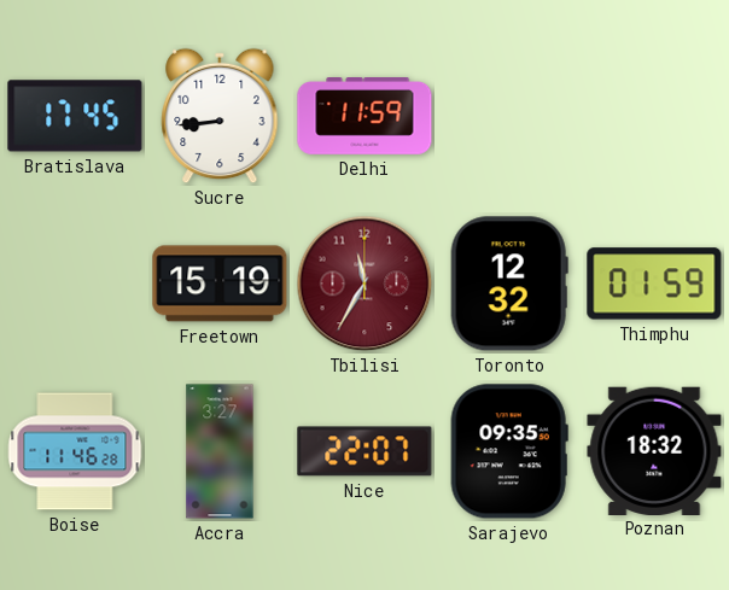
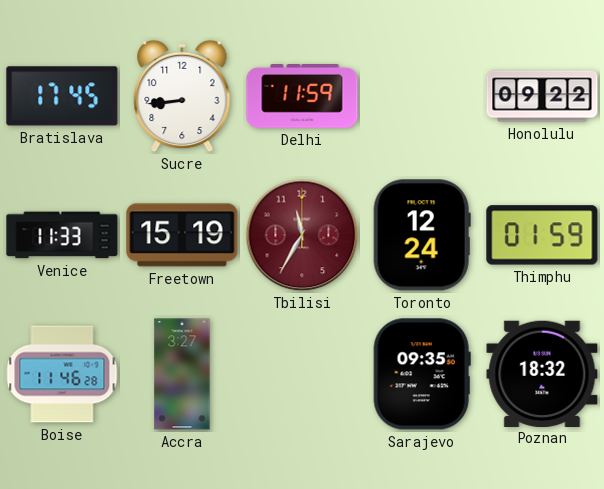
Honolulu: none -> 09:22
Venice: none -> 11:33
Toronto: 12:32 -> 12:24
Nice: 22:07 -> none
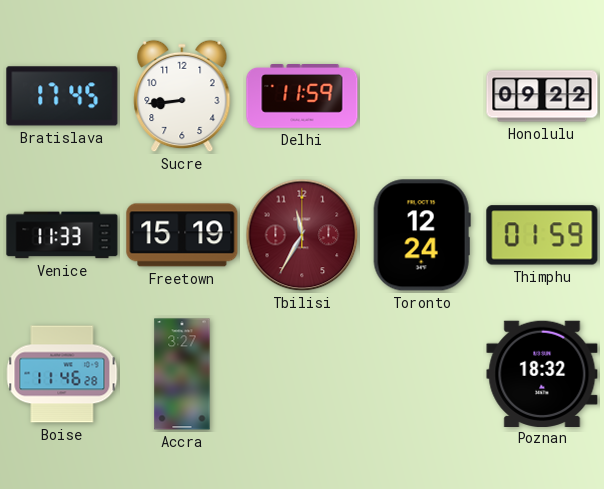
Sarajevo: 09:35 -> none
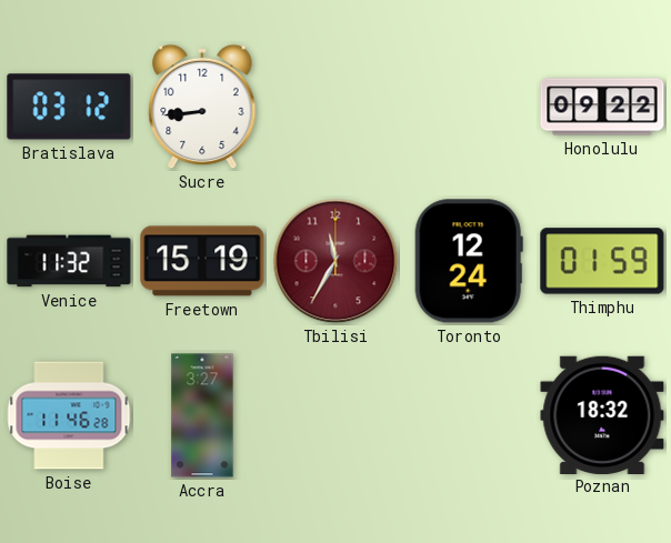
Bratislava: 17:45 -> 03:12
Delhi: 11:59 -> none
Venice: 11:33 -> 11:32
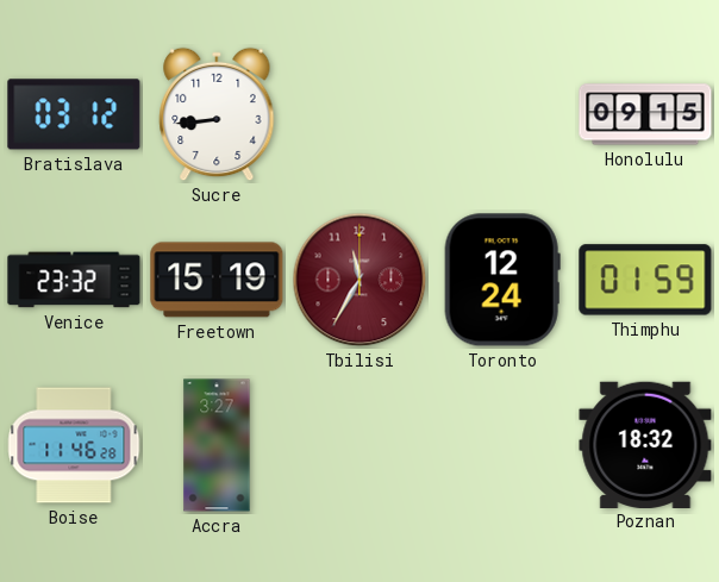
Honolulu: 09:22 -> 09:15
Venice: 11:32 -> 23:32
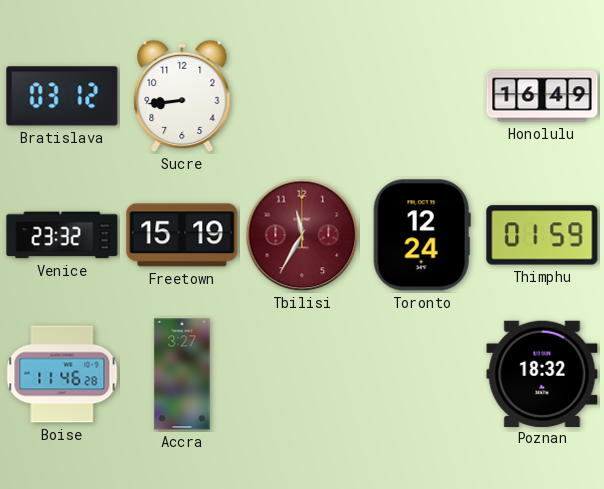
Honolulu: 09:15 -> 16:49
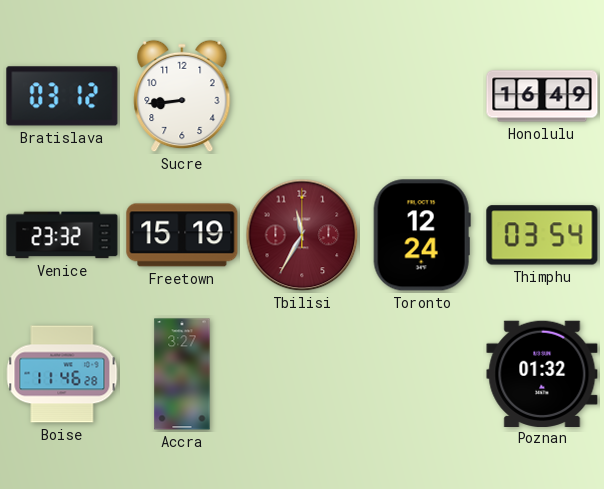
Thimphu: 01:59 -> 03:54
Poznan: 18:32 -> 01:32
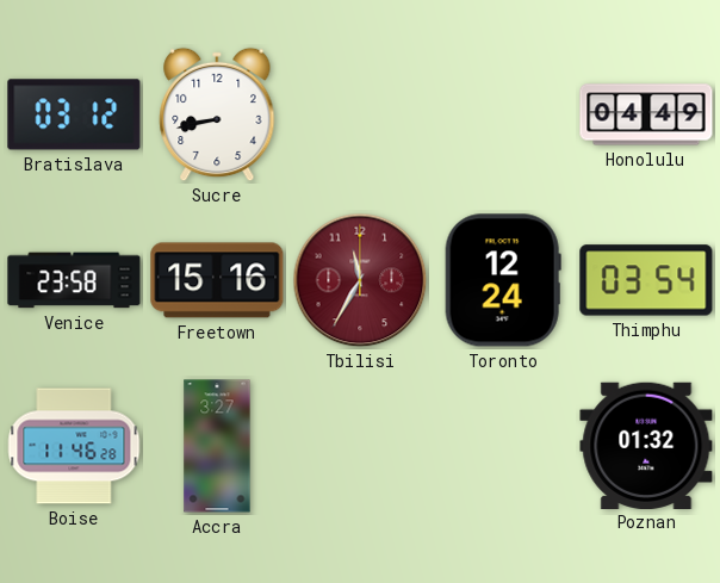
Sucre: 8:44 -> 8:43
Honolulu: 16:49 -> 04:49
Venice: 23:32 -> 23:58
Freetown: 15:19 -> 15:16
